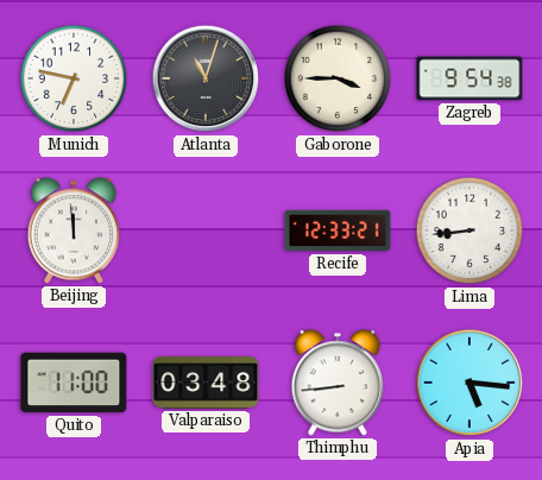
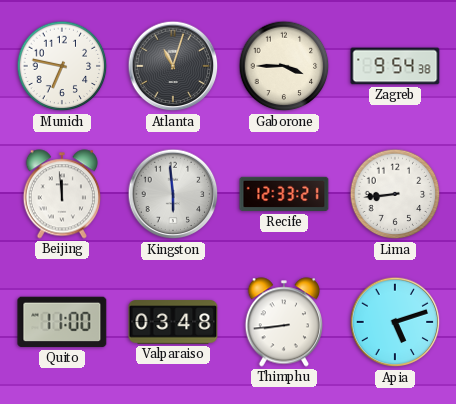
Kingston: none -> 5:59
Apia: 5:16 -> 5:12
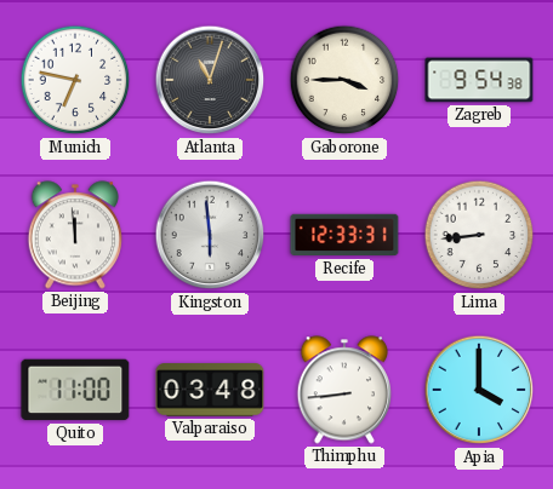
Recife: 12:33:21 -> 12:33:31
Apia: 5:12 -> 4:00
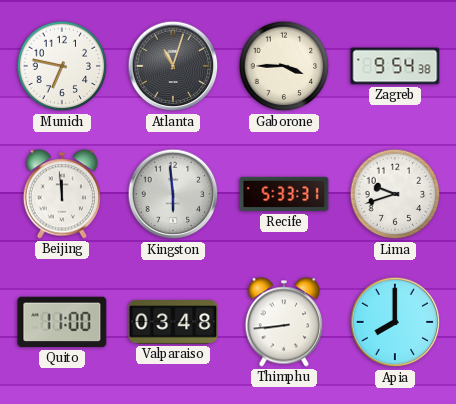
Recife: 12:33 -> 5:33
Lima: 8:44 -> 9:42
Apia: 4:00 -> 8:00
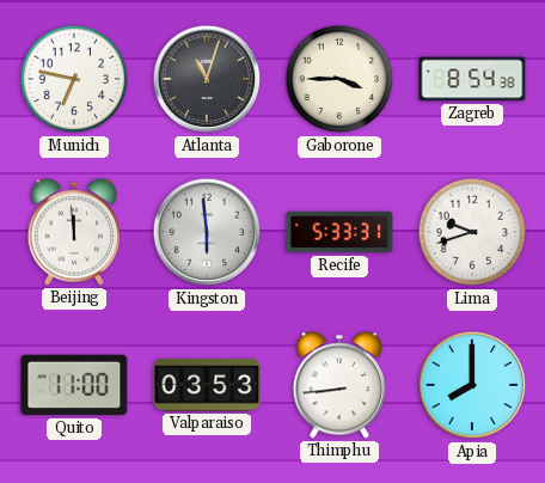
Zagreb: 9:54 -> 8:54
Valparaiso: 03:48 -> 03:53
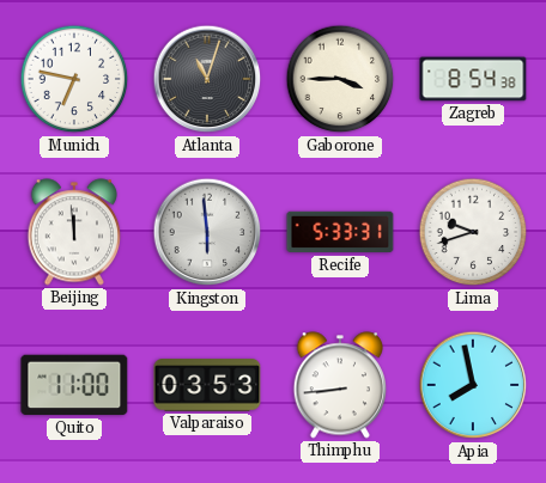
Apia: 8:00 -> 7:58
